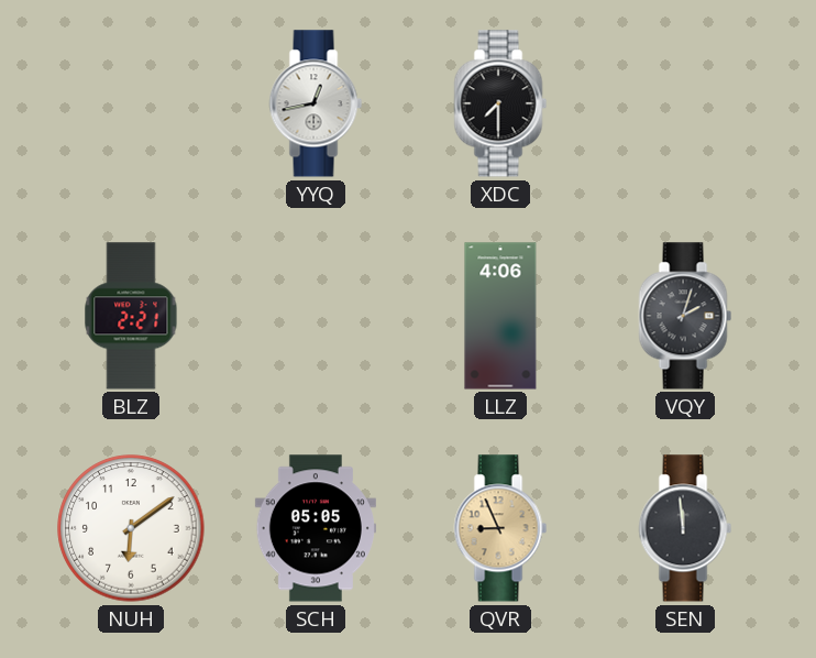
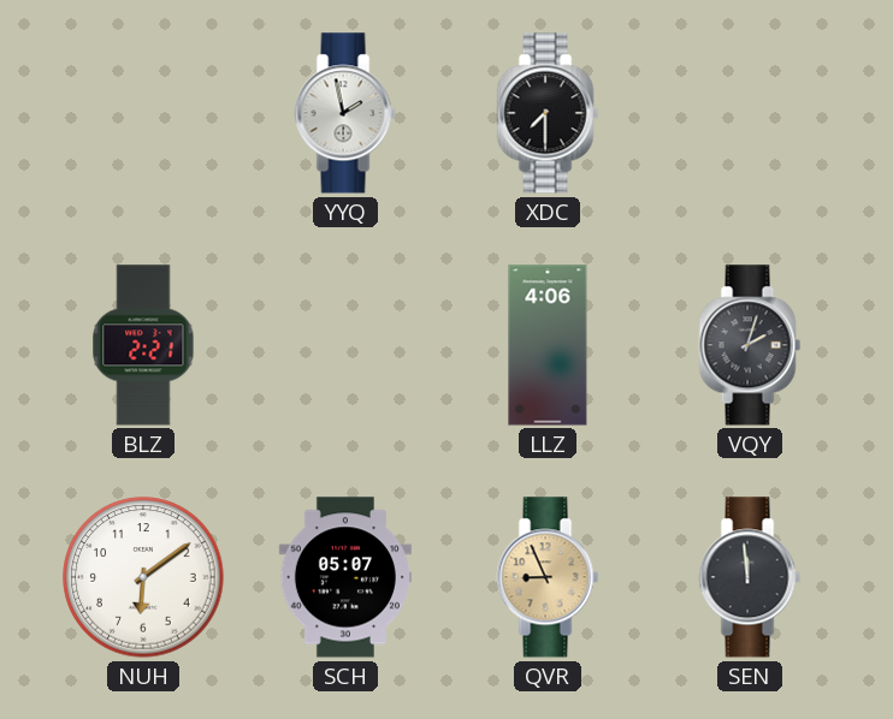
YYQ: 12:43 -> 1:58
SCH: 05:05 -> 05:07
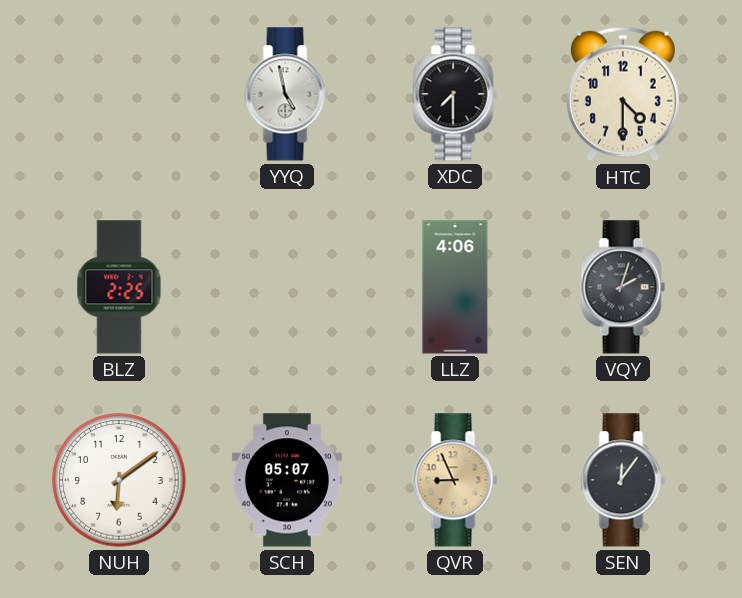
YYQ: 1:58 -> 4:58
HTC: none -> 4:30
BLZ: 2:21 -> 2:25
SEN: 11:59 -> 12:06
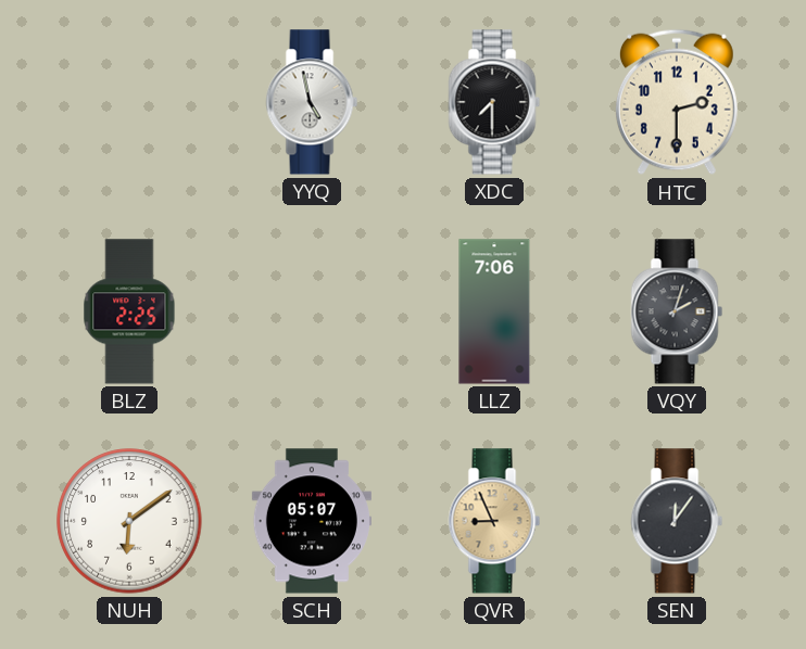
HTC: 4:30 -> 2:30
LLZ: 4:06 -> 7:06
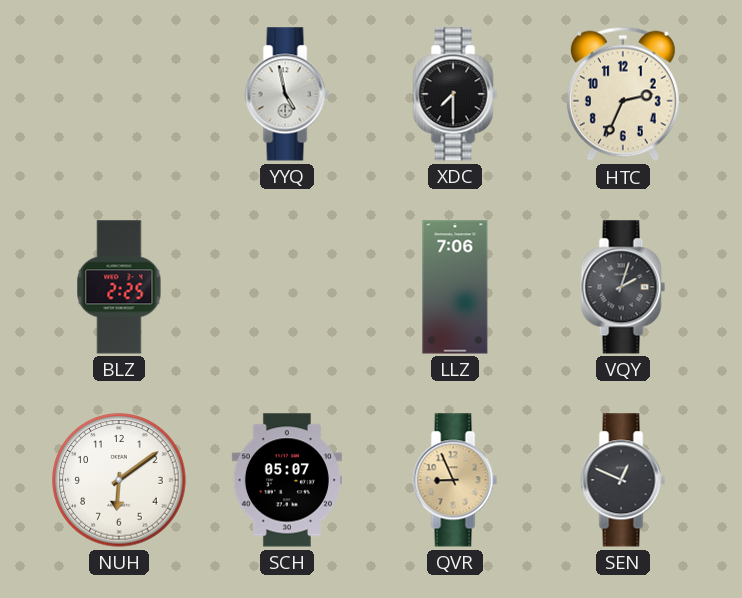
HTC: 2:30 -> 2:34
SEN: 12:06 -> 12:49
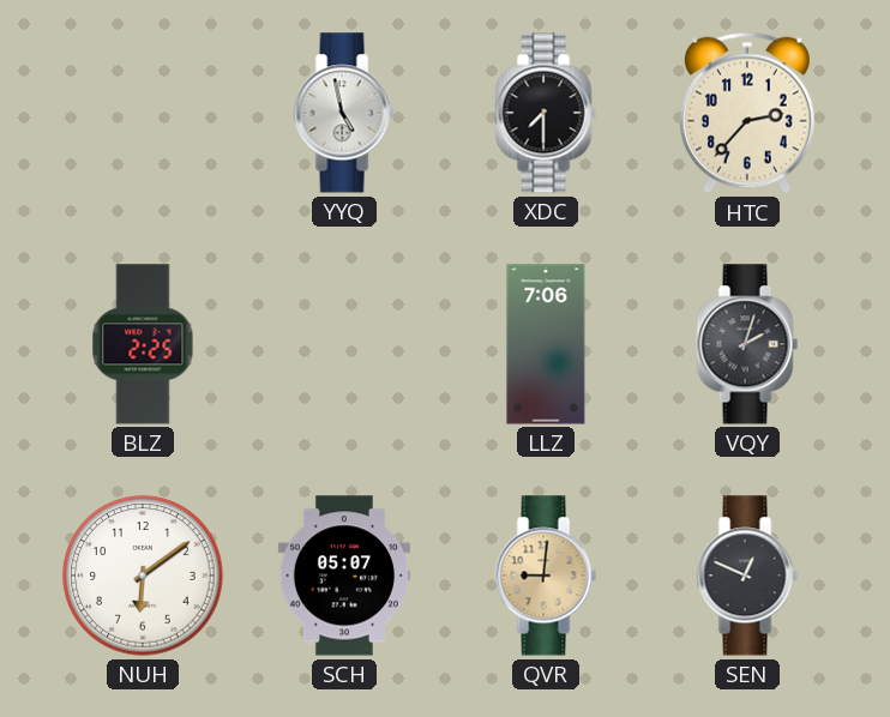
HTC: 2:34 -> 2:37
QVR: 8:56 -> 9:01
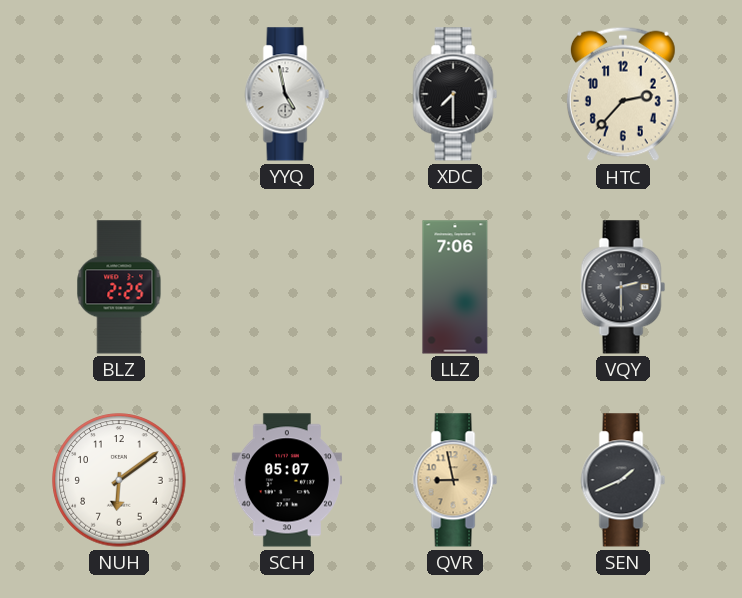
VQY: 2:03 -> 2:30
QVR: 9:01 -> 8:58
SEN: 12:49 -> 1:41
